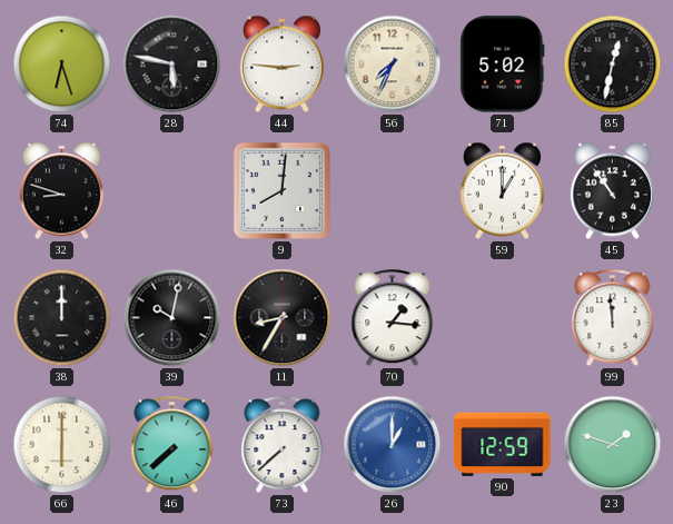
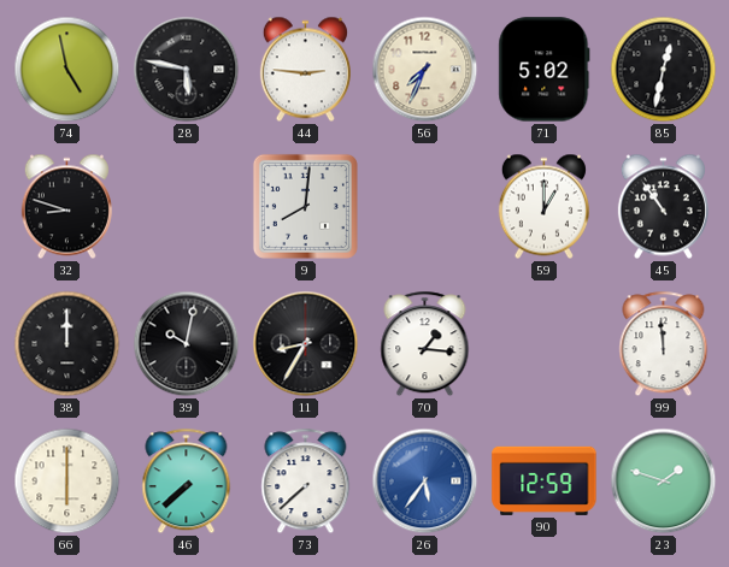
74: 6:27 -> 4:58
26: 1:00 -> 5:36
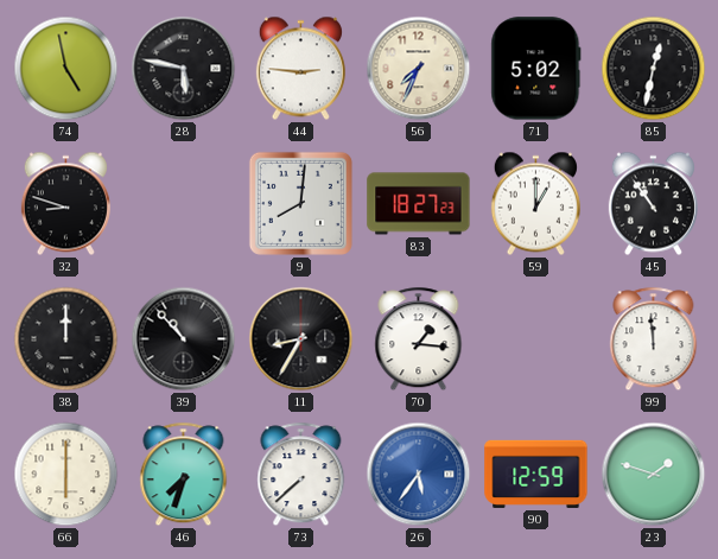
83: none -> 18:27
39: 10:02 -> 10:53
46: 7:38 -> 7:33
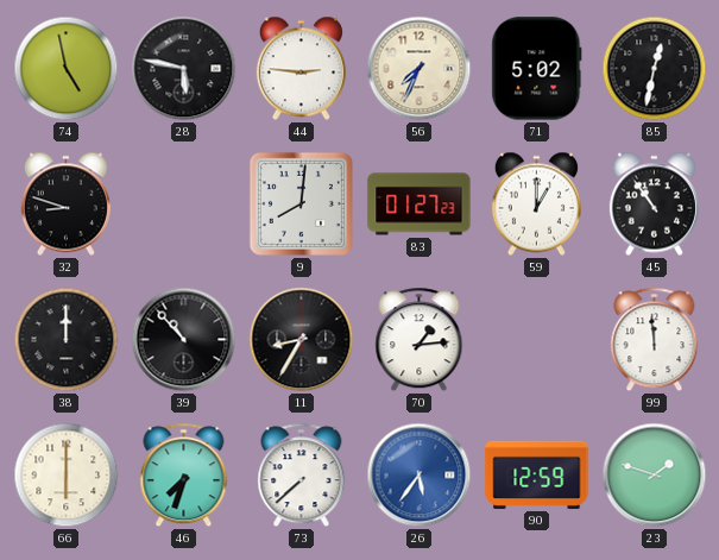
83: 18:27 -> 01:27
70: 1:16 -> 1:14
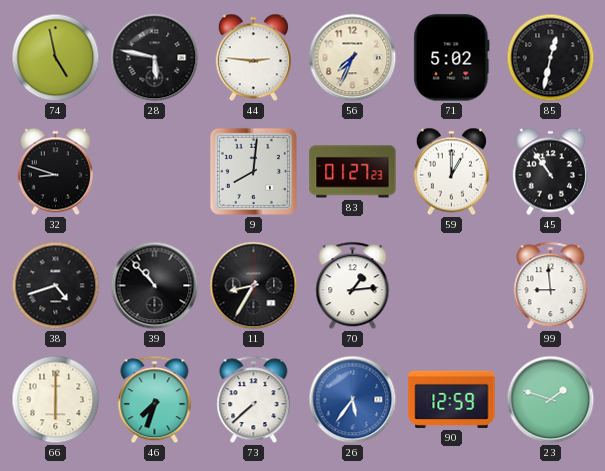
38: 12:00 -> 4:42
99: 11:59 -> 8:59
